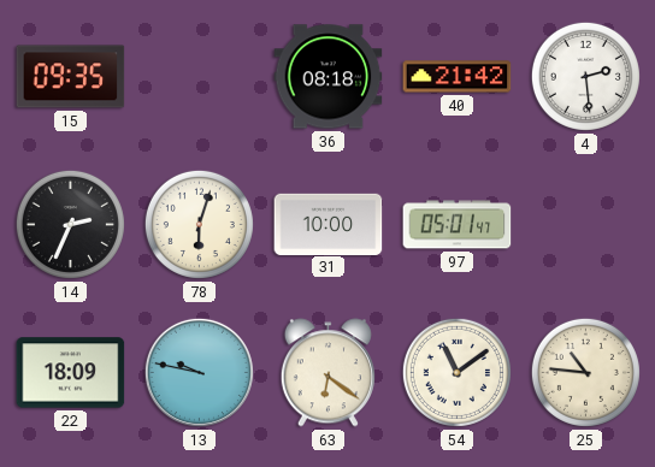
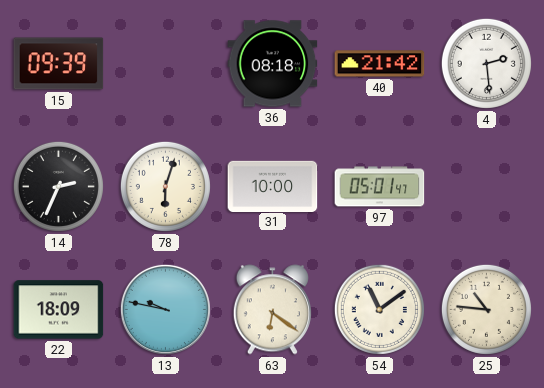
15: 09:35 -> 09:39
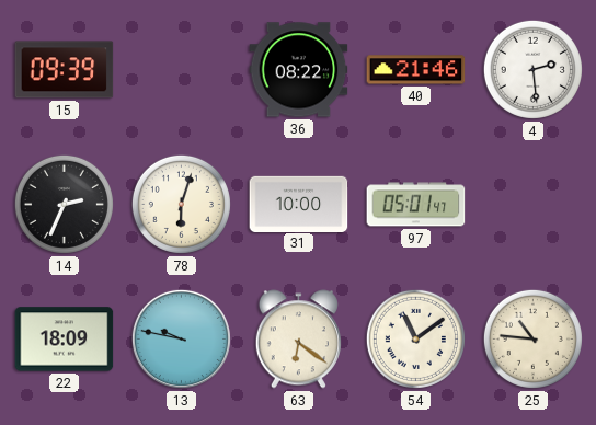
36: 08:18 -> 08:22
40: 21:42 -> 21:46
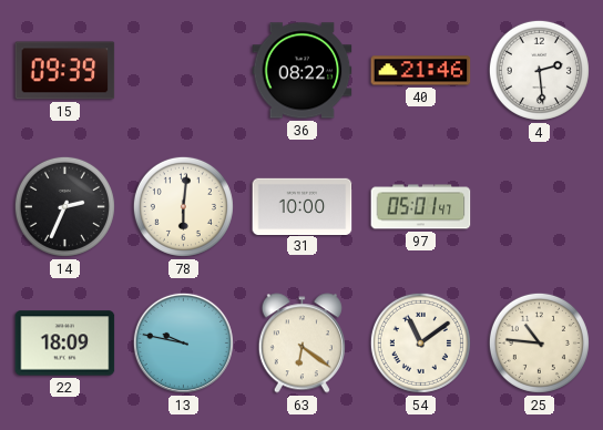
78: 6:03 -> 6:01
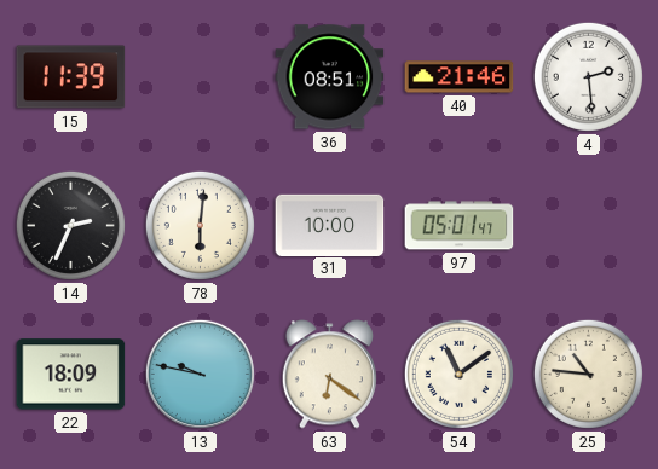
15: 09:39 -> 11:39
36: 08:22 -> 08:51
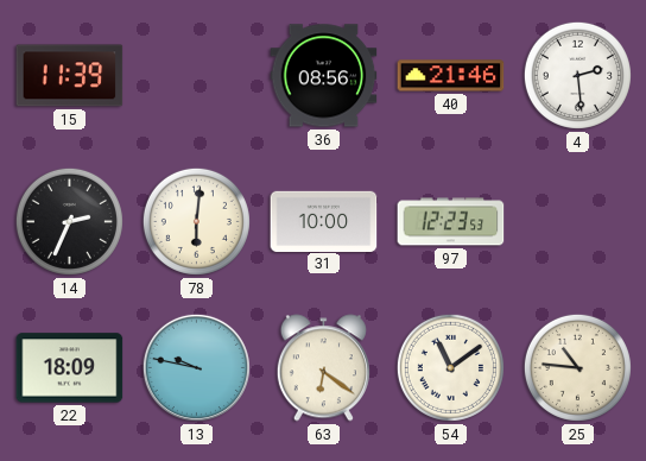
36: 08:51 -> 08:56
97: 05:01 -> 12:23
